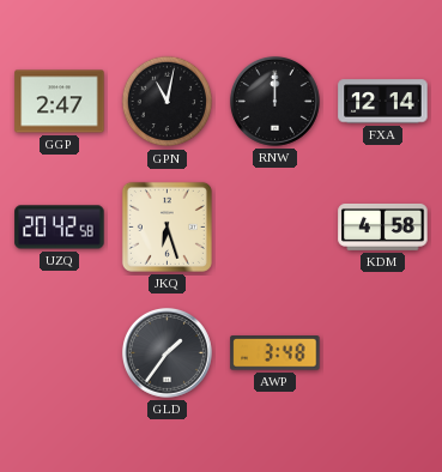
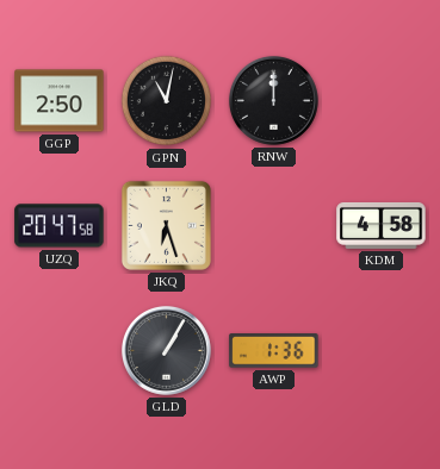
GGP: 2:47 -> 2:50
FXA: 12:14 -> none
UZQ: 20:42 -> 20:47
GLD: 1:36 -> 1:05
AWP: 3:48 -> 1:36
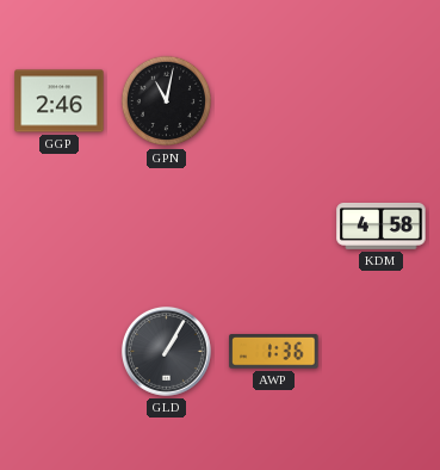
GGP: 2:50 -> 2:46
RNW: 12:00 -> none
UZQ: 20:47 -> none
JKQ: 6:27 -> none
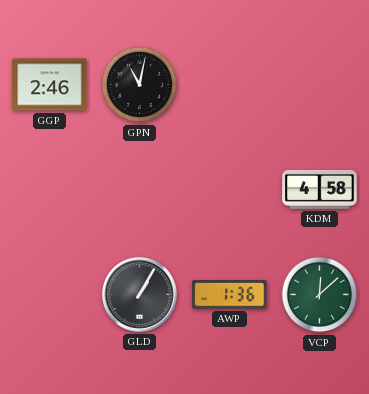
VCP: none -> 12:08
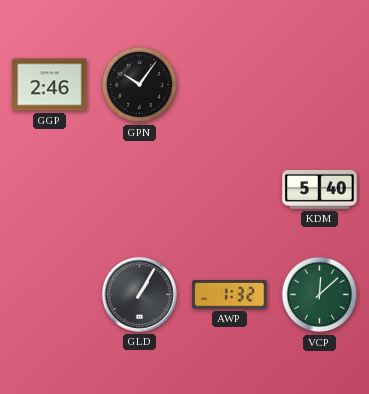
GPN: 11:02 -> 10:06
KDM: 4:58 -> 5:40
AWP: 1:36 -> 1:32
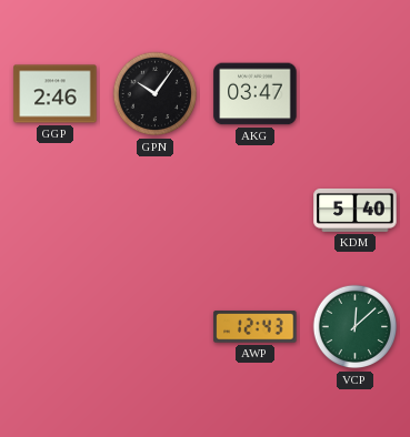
AKG: none -> 03:47
GLD: 1:05 -> none
AWP: 1:32 -> 12:43
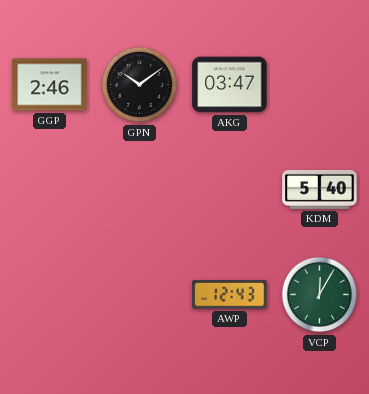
GPN: 10:06 -> 10:09
VCP: 12:08 -> 12:05
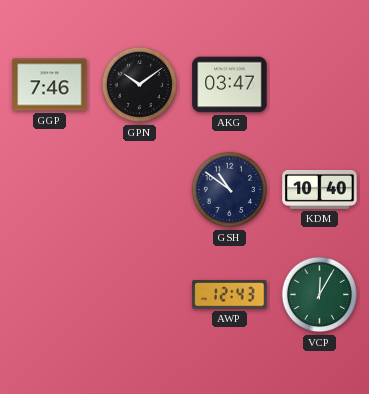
GGP: 2:46 -> 7:46
GSH: none -> 10:51
KDM: 5:40 -> 10:40
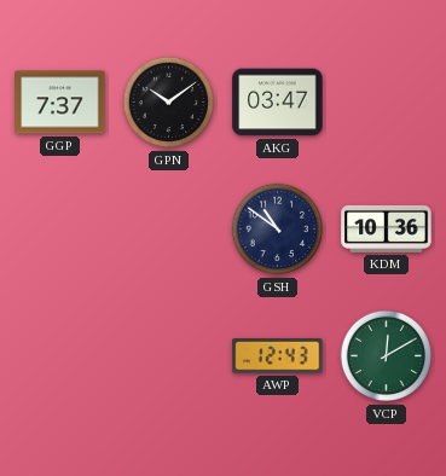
GGP: 7:46 -> 7:37
KDM: 10:40 -> 10:36
VCP: 12:05 -> 12:10
